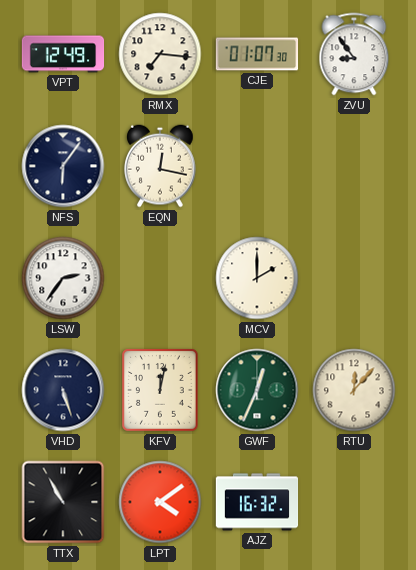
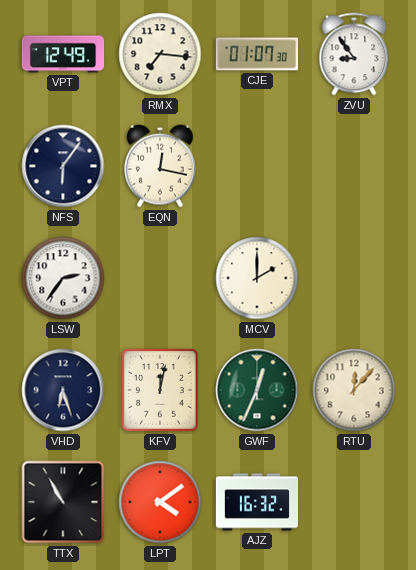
VHD: 5:27 -> 6:27
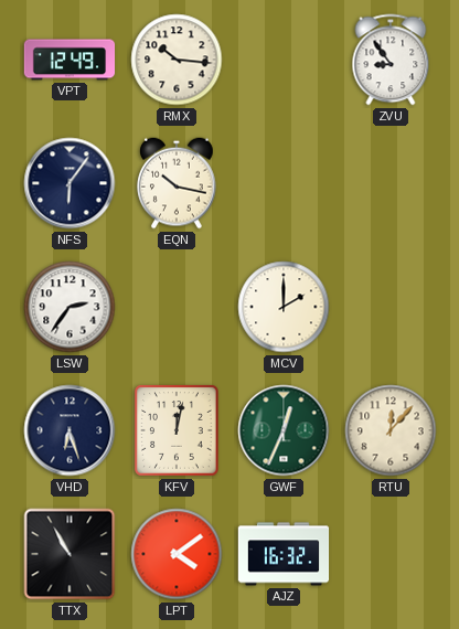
RMX: 7:16 -> 10:16
CJE: 01:07 -> none
EQN: 12:17 -> 10:17
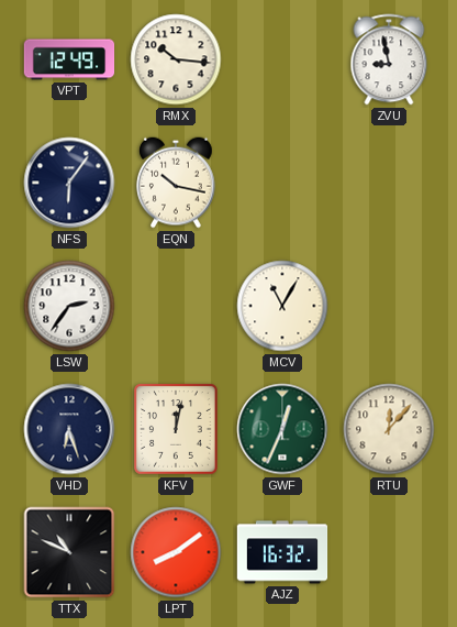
ZVU: 8:54 -> 8:58
MCV: 2:00 -> 11:05
TTX: 10:55 -> 10:49
LPT: 4:09 -> 8:09
